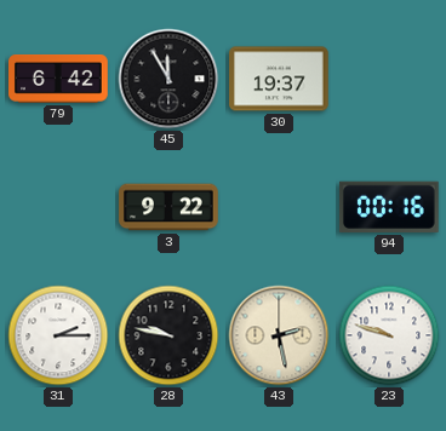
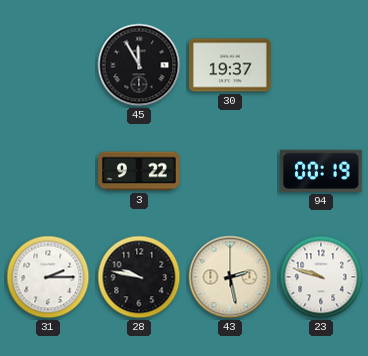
79: 6:42 -> none
94: 00:16 -> 00:19
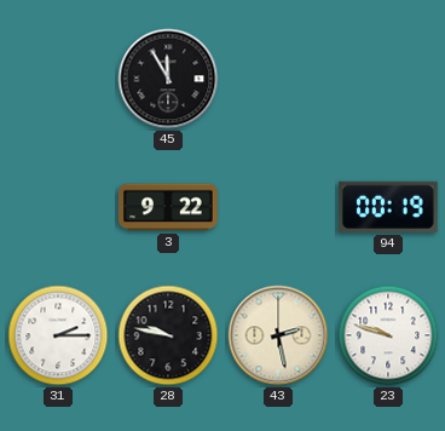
30: 19:37 -> none
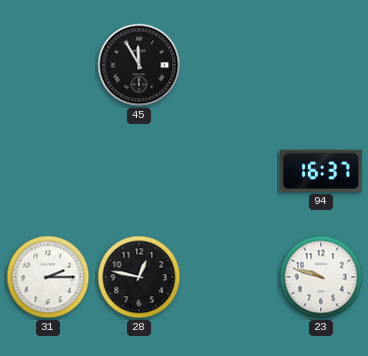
3: 9:22 -> none
94: 00:19 -> 16:37
28: 9:47 -> 12:47
43: 2:28 -> none
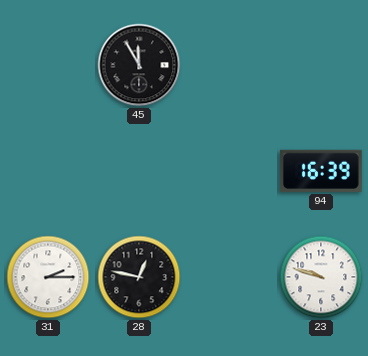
94: 16:37 -> 16:39
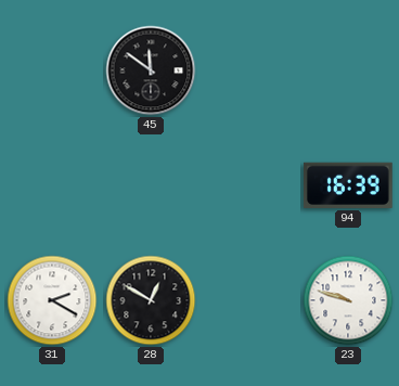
45: 11:55 -> 11:51
31: 2:15 -> 2:20
28: 12:47 -> 12:50
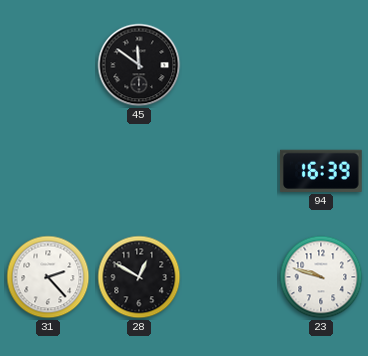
31: 2:20 -> 2:23
